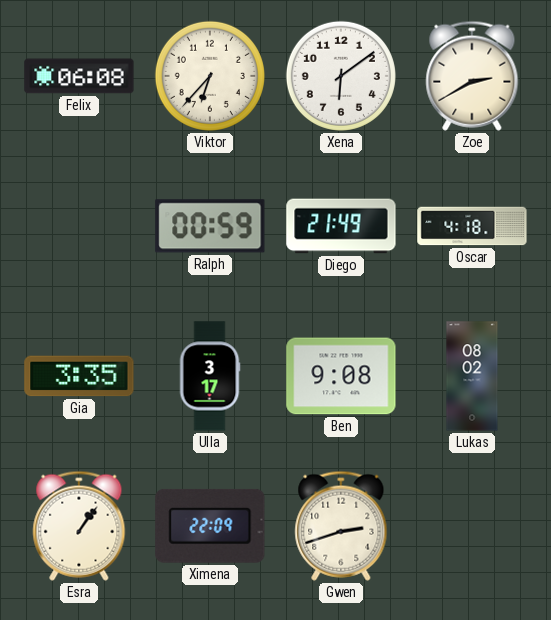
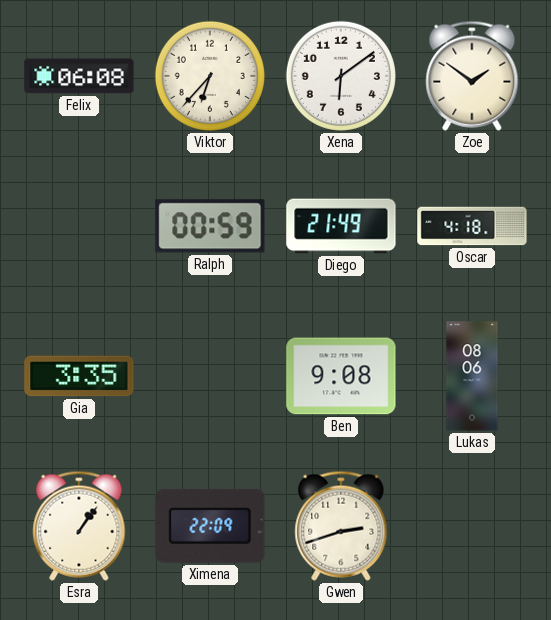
Zoe: 2:40 -> 1:51
Ulla: 3:17 -> none
Lukas: 08:02 -> 08:06
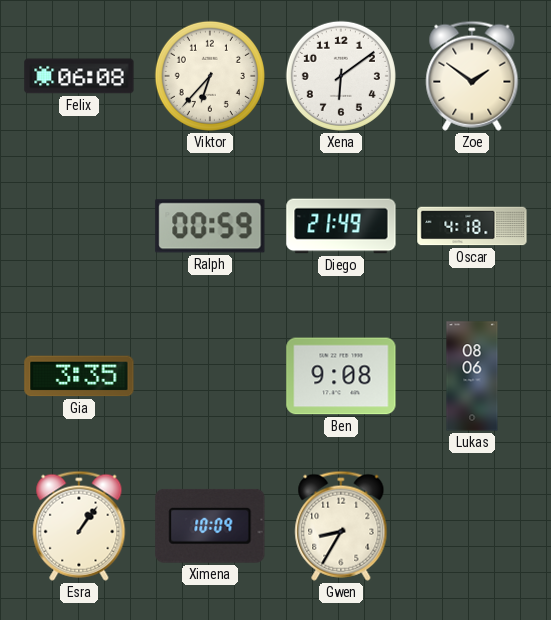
Ximena: 22:09 -> 10:09
Gwen: 2:42 -> 8:35
